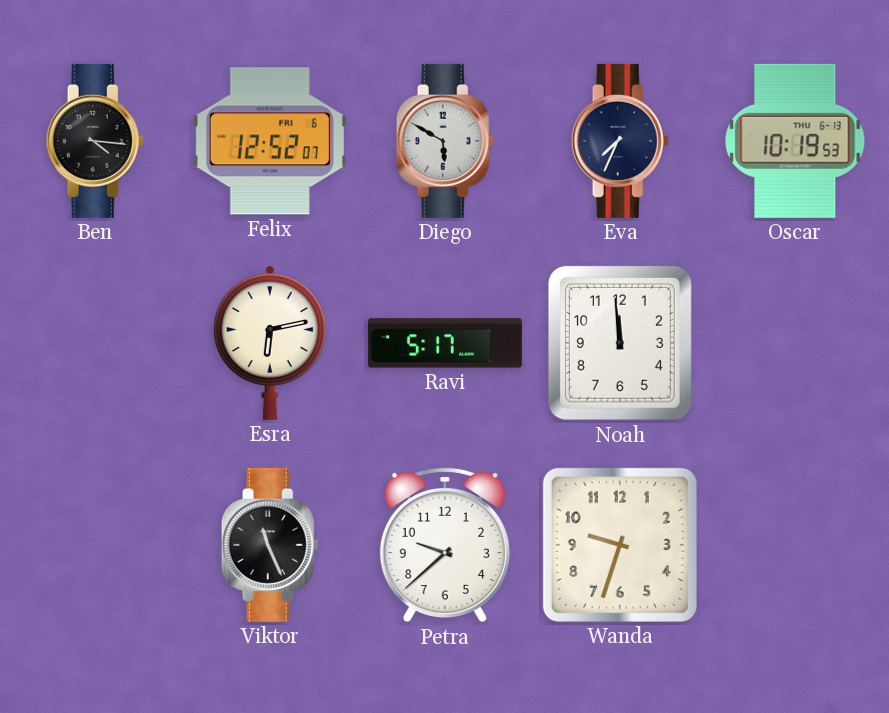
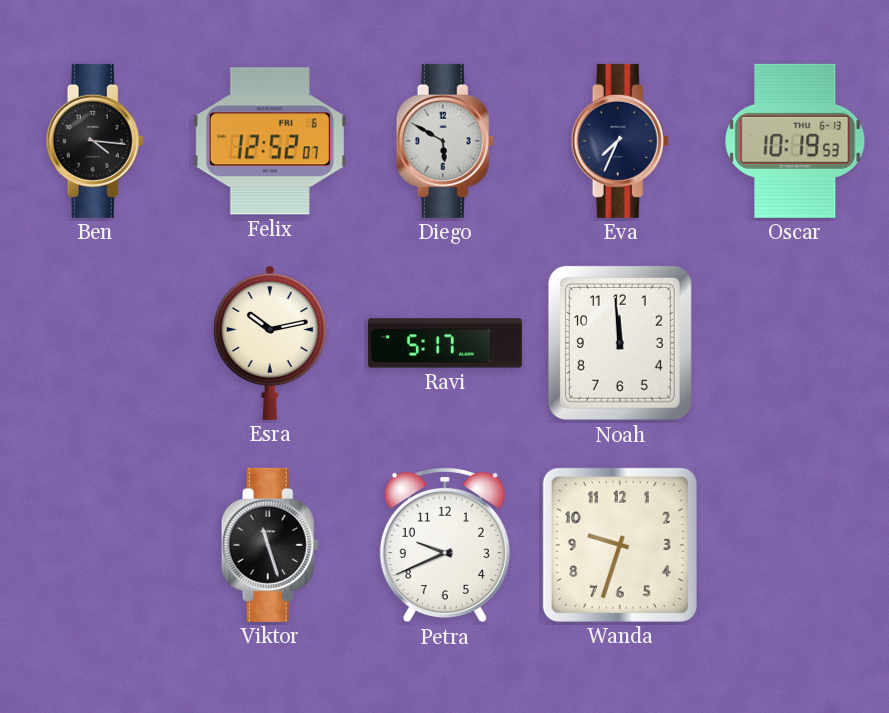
Esra: 6:13 -> 10:13
Viktor: 11:26 -> 11:27
Petra: 9:38 -> 9:41
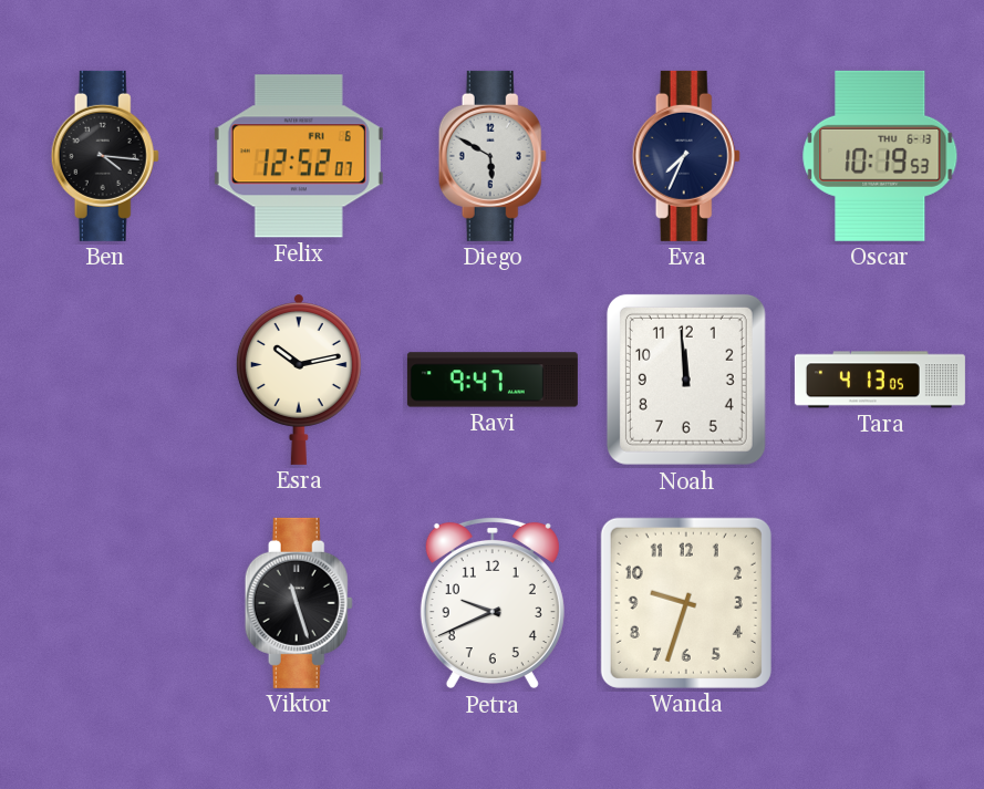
Ravi: 5:17 -> 9:47
Tara: none -> 4:13
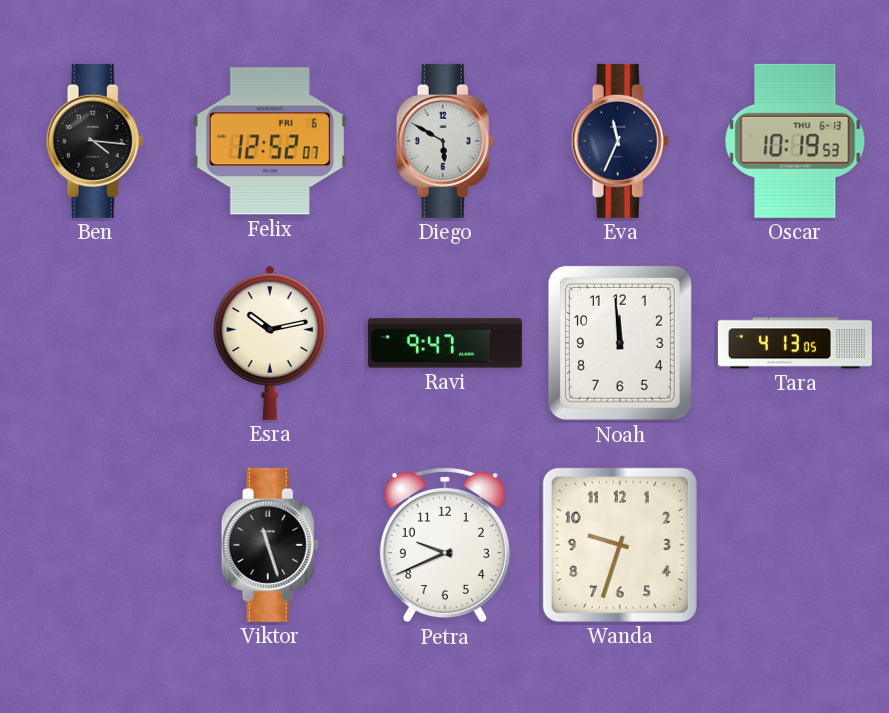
Eva: 7:34 -> 11:34
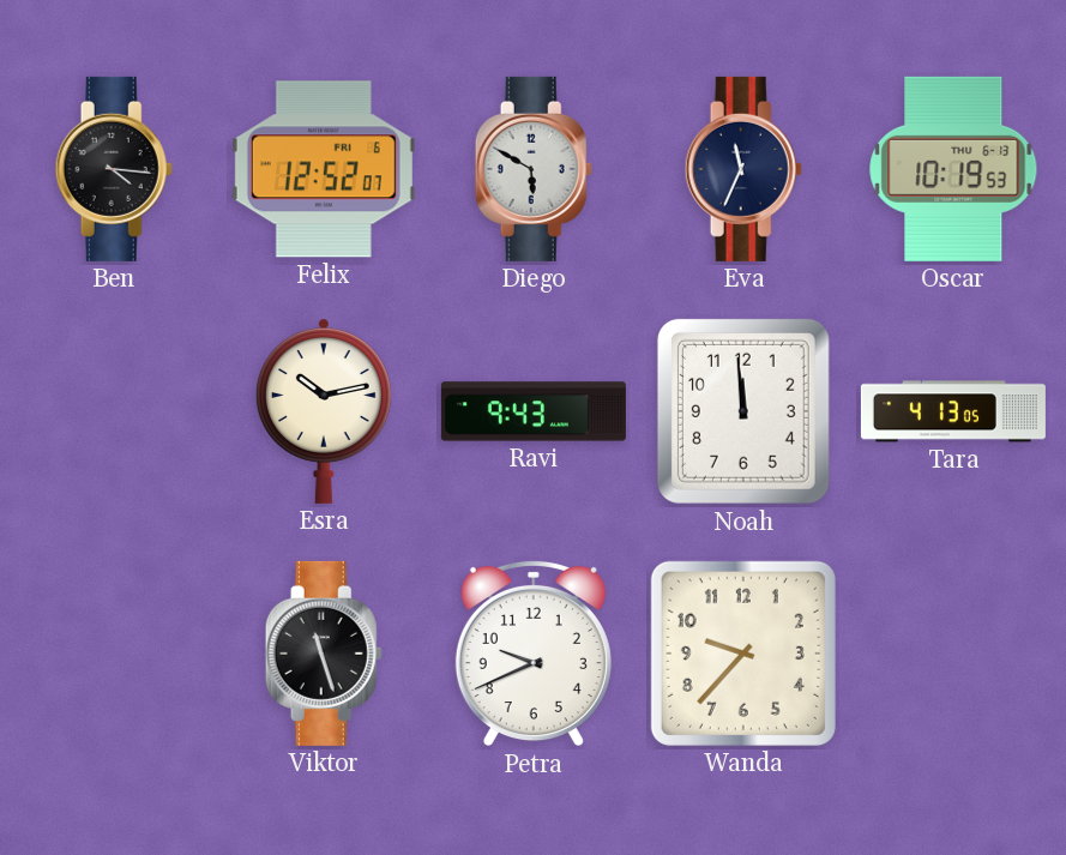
Ravi: 9:47 -> 9:43
Wanda: 9:33 -> 9:37
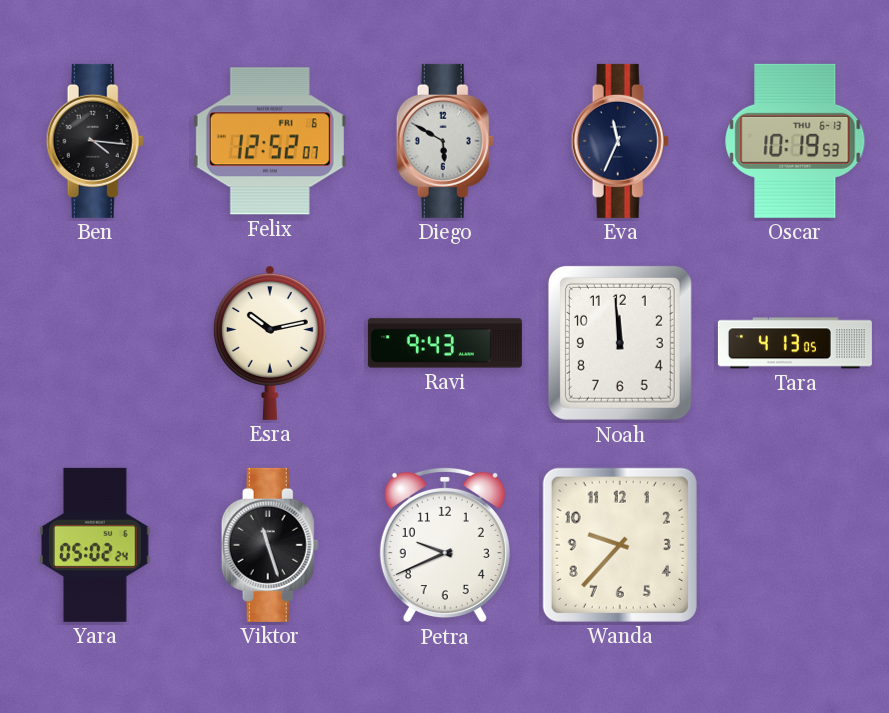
Yara: none -> 05:02
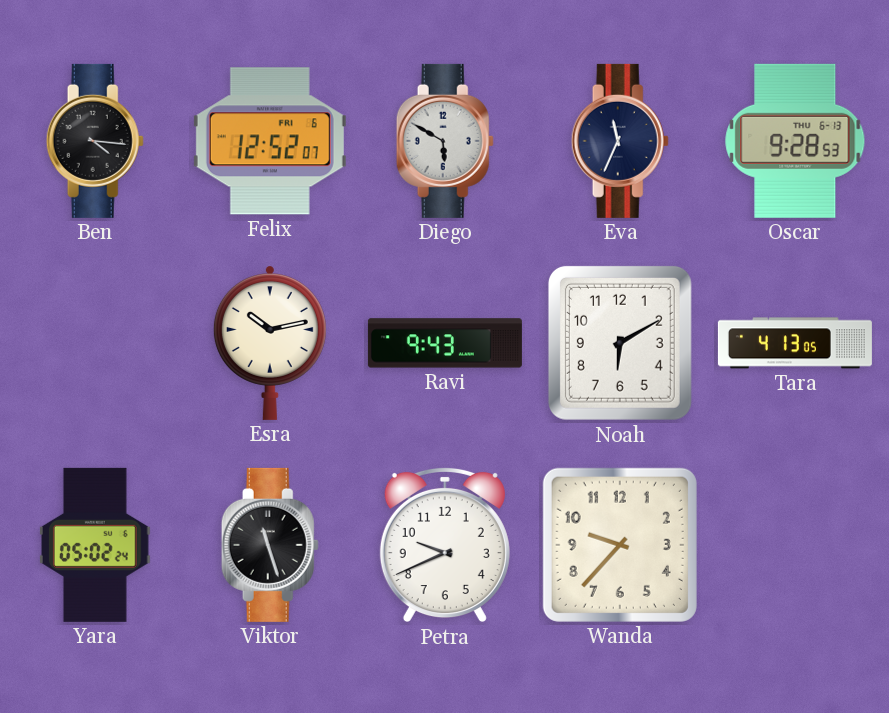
Oscar: 10:19 -> 9:28
Noah: 11:59 -> 6:10
